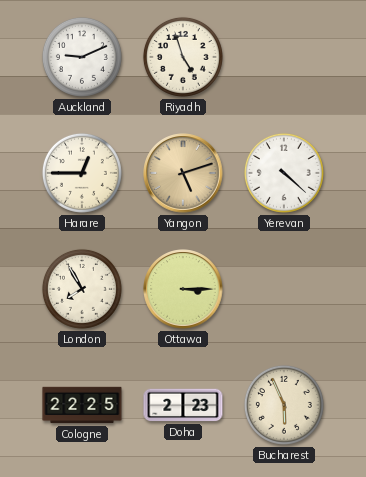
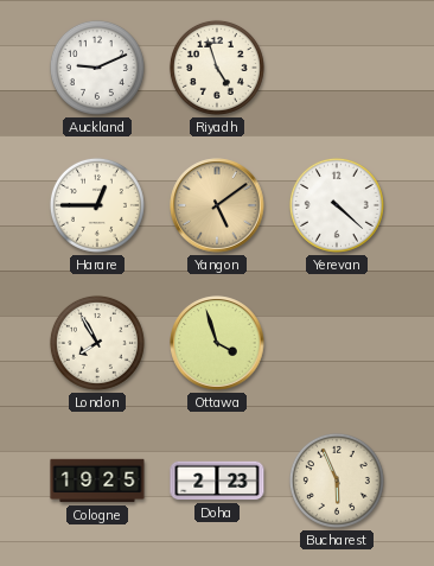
Yangon: 5:12 -> 5:09
Ottawa: 3:15 -> 3:57
Cologne: 22:25 -> 19:25
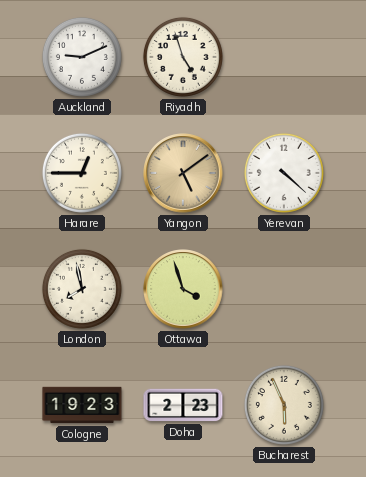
London: 7:55 -> 7:58
Cologne: 19:25 -> 19:23
